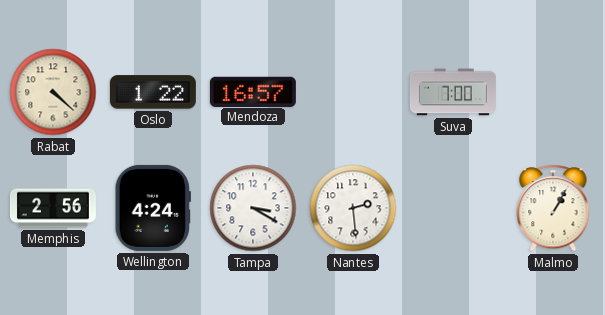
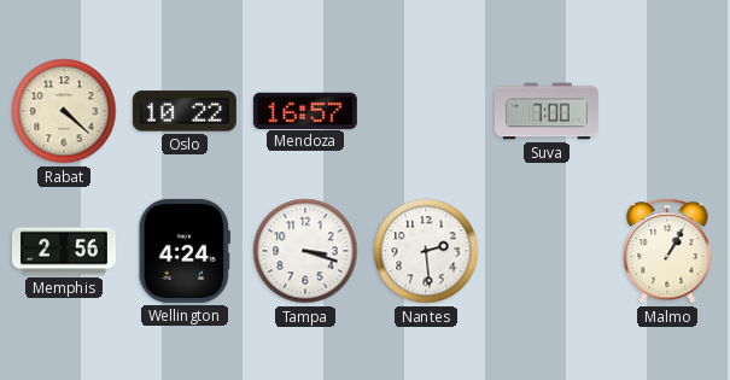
Oslo: 1:22 -> 10:22
Tampa: 3:20 -> 3:18
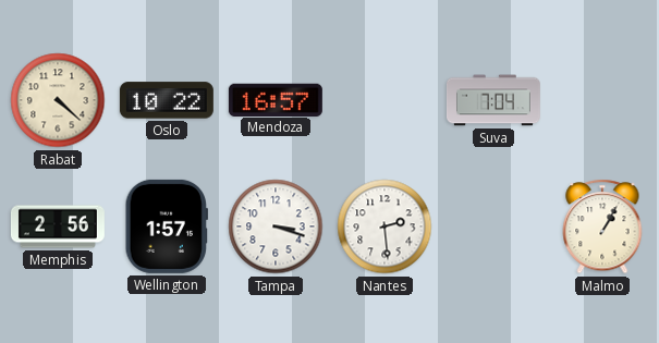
Suva: 7:00 -> 7:04
Wellington: 4:24 -> 1:57
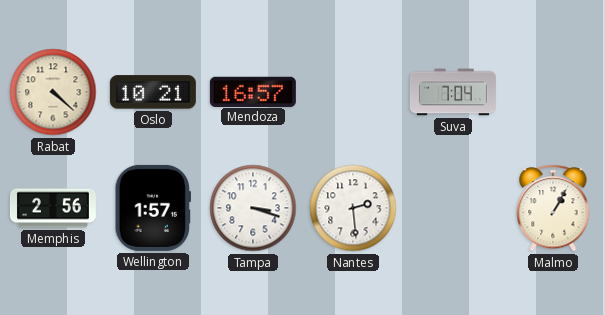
Oslo: 10:22 -> 10:21
